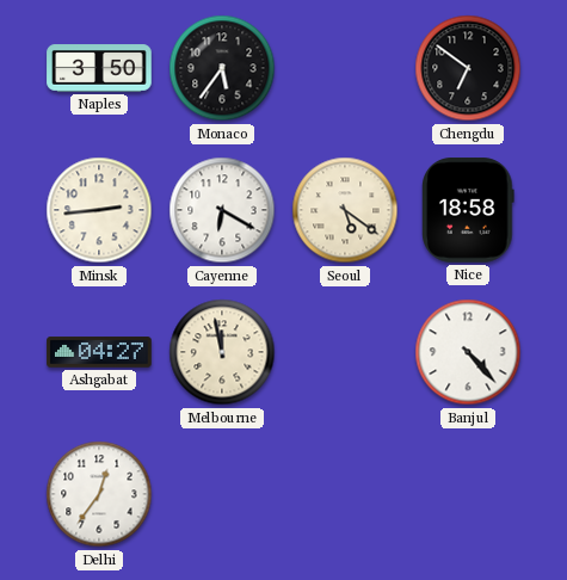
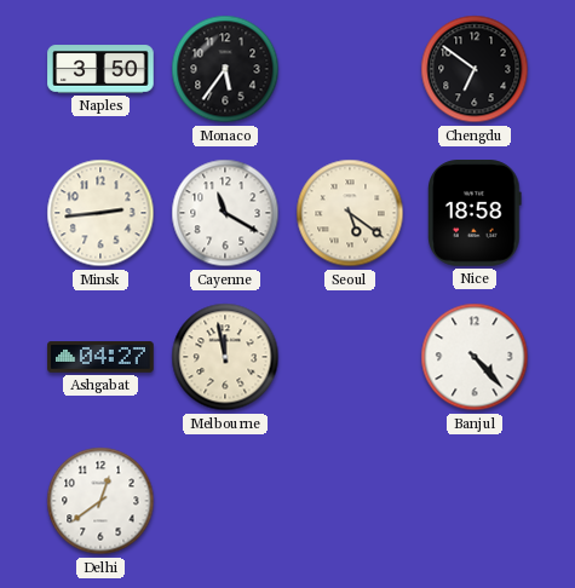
Cayenne: 6:20 -> 11:20
Delhi: 12:36 -> 12:39
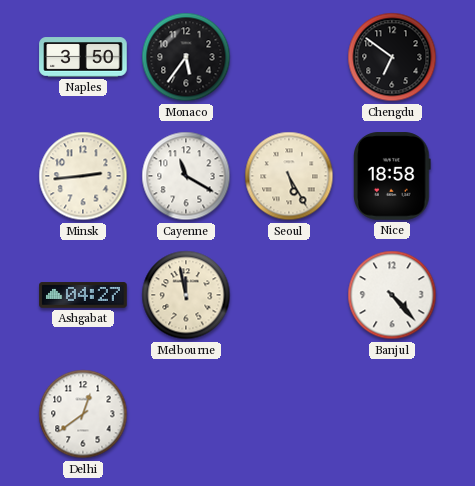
Seoul: 5:21 -> 5:25
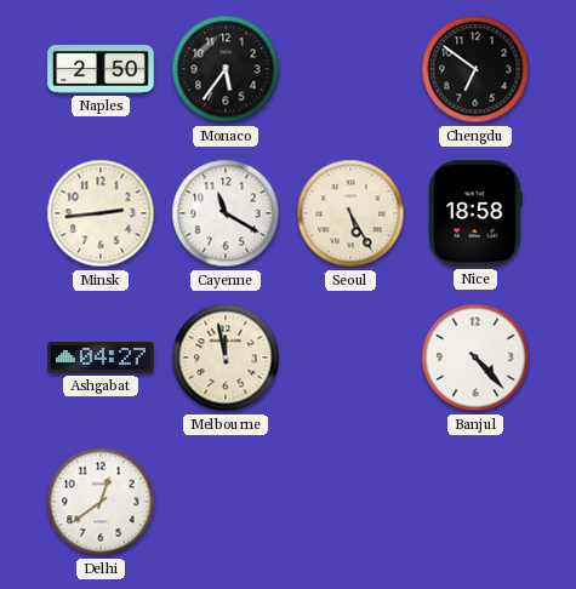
Naples: 3:50 -> 2:50
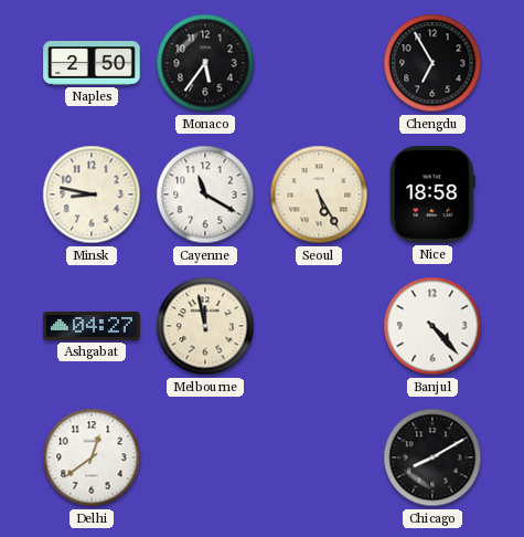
Chengdu: 6:51 -> 6:55
Minsk: 2:44 -> 8:47
Chicago: none -> 8:10
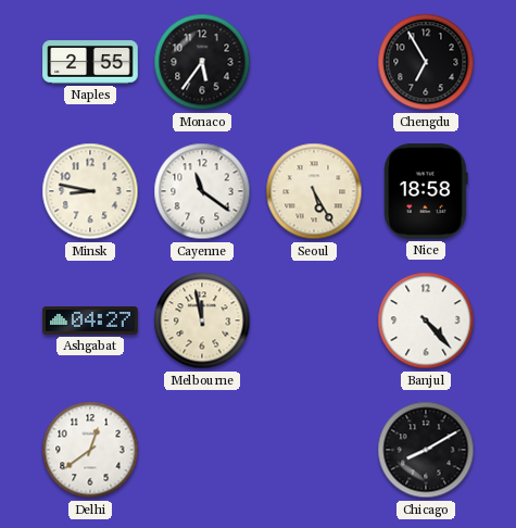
Naples: 2:50 -> 2:55
Cayenne: 11:20 -> 11:21
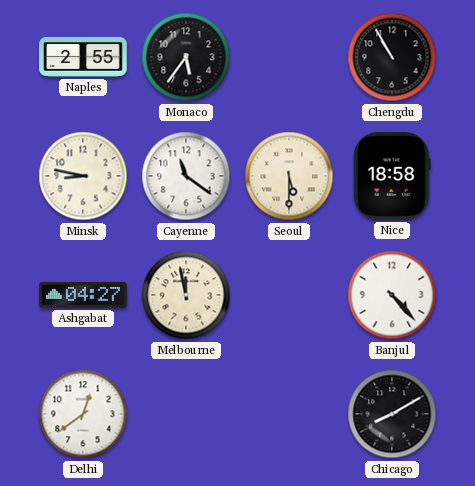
Chengdu: 6:55 -> 10:55
Seoul: 5:25 -> 5:30
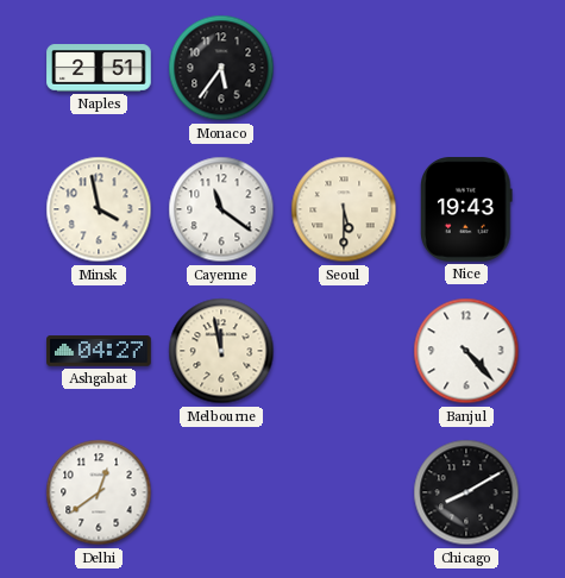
Naples: 2:55 -> 2:51
Chengdu: 10:55 -> none
Minsk: 8:47 -> 3:58
Nice: 18:58 -> 19:43
